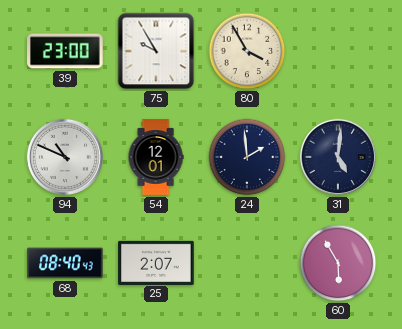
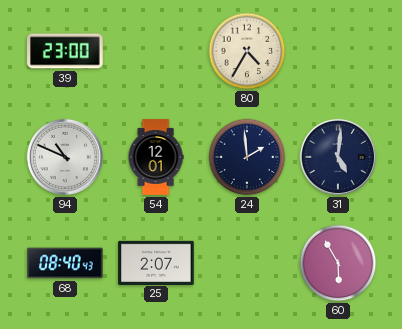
75: 9:55 -> none
80: 3:55 -> 4:35
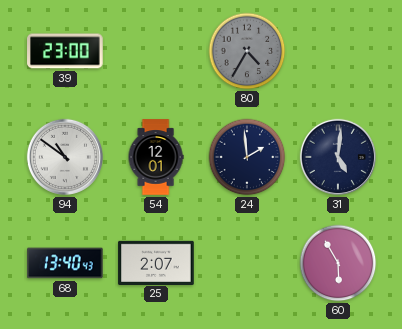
80 dial: cream -> grey
94: 10:49 -> 10:51
68: 08:40 -> 13:40
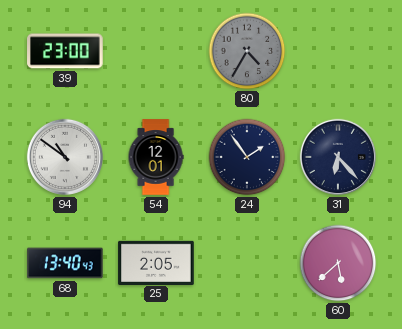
24: 1:59 -> 1:54
31: 5:01 -> 6:23
25: 2:07 -> 2:05
60: 5:55 -> 5:38
